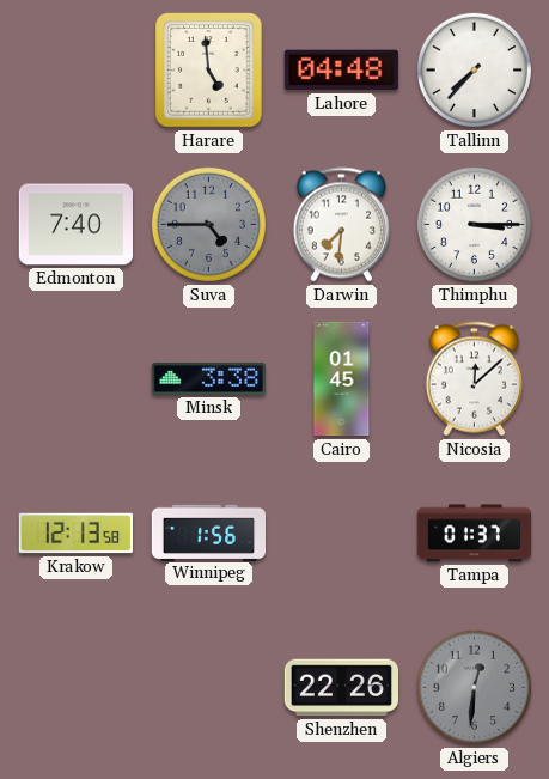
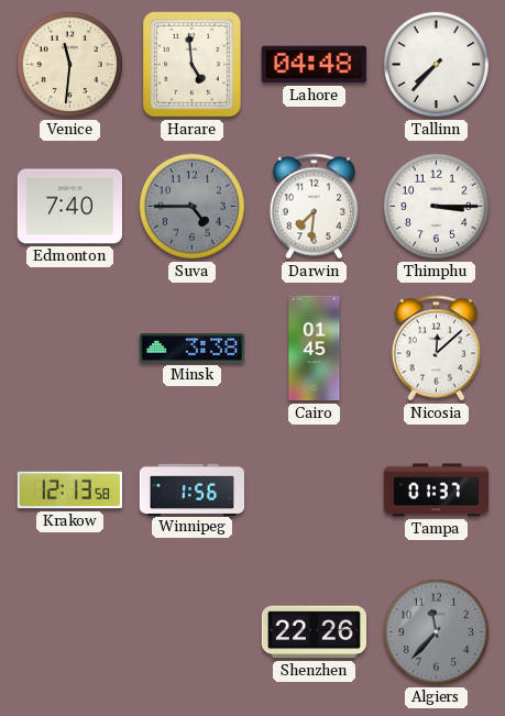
Venice: none -> 11:31
Algiers: 12:31 -> 11:37
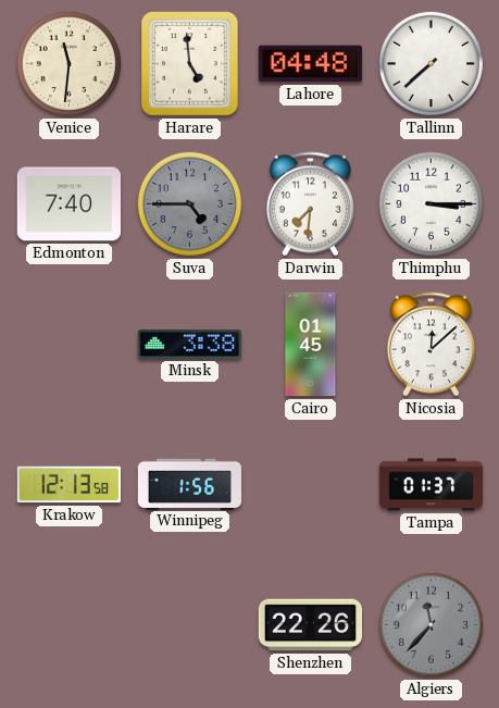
Tallinn: 7:37 -> 7:38
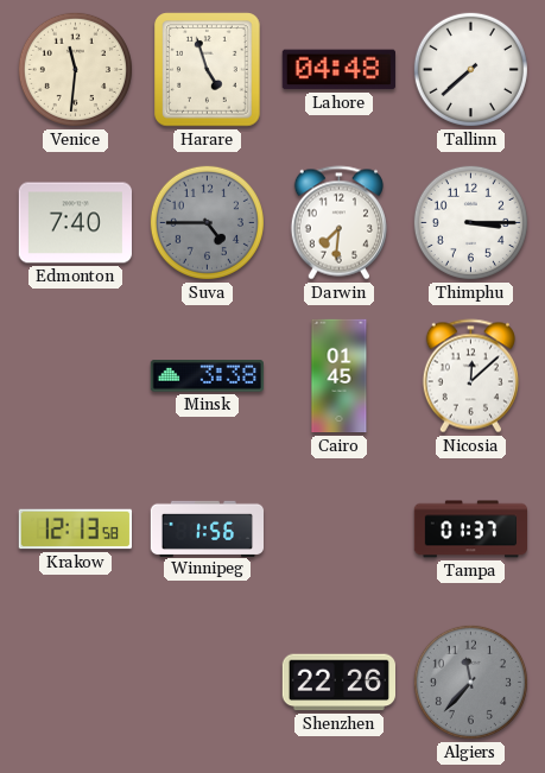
Harare: 4:59 -> 4:57
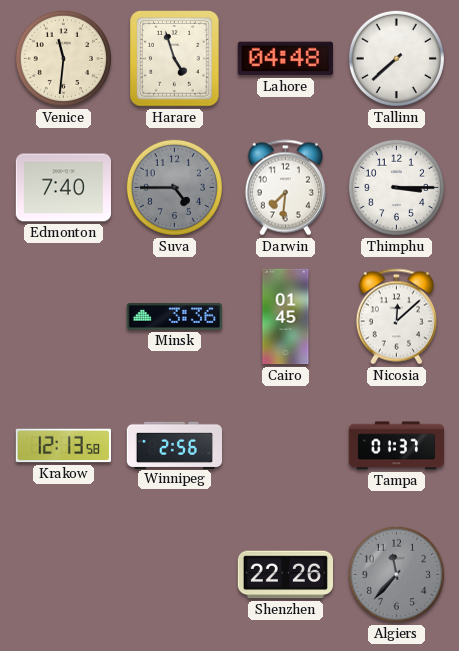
Minsk: 3:38 -> 3:36
Winnipeg: 1:56 -> 2:56
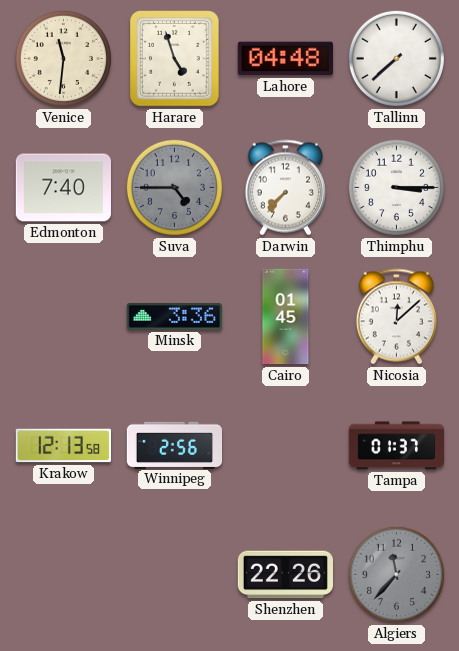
Darwin: 7:31 -> 7:37
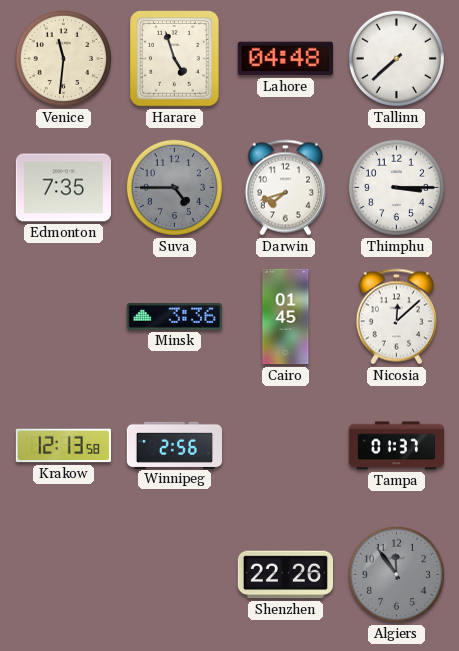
Edmonton: 7:40 -> 7:35
Darwin: 7:37 -> 7:42
Algiers: 11:37 -> 11:54
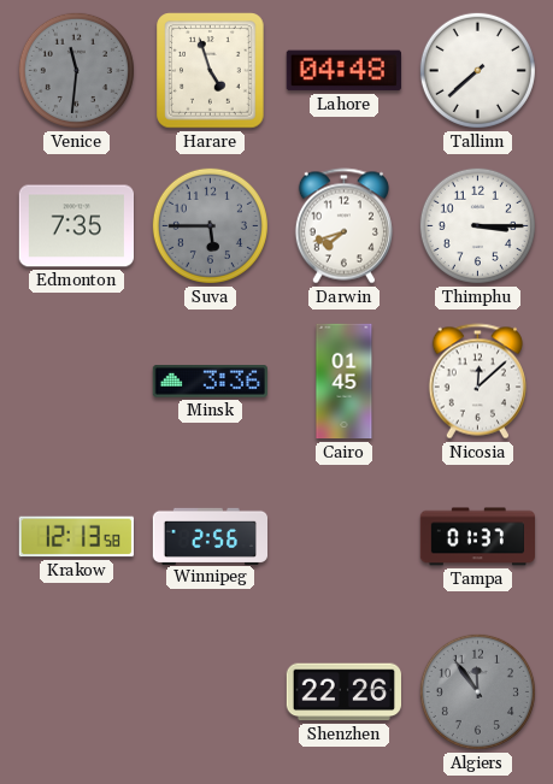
Venice dial: cream -> grey
Suva: 4:45 -> 5:45
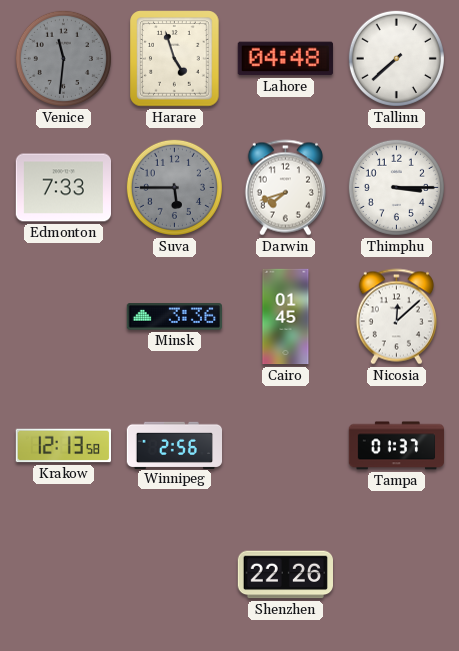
Edmonton: 7:35 -> 7:33
Algiers: 11:54 -> none
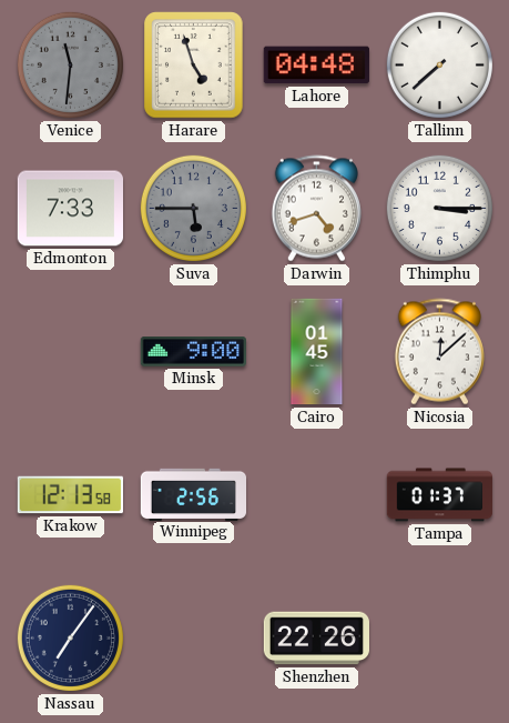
Darwin: 7:42 -> 4:42
Minsk: 3:36 -> 9:00
Nassau: none -> 7:06
